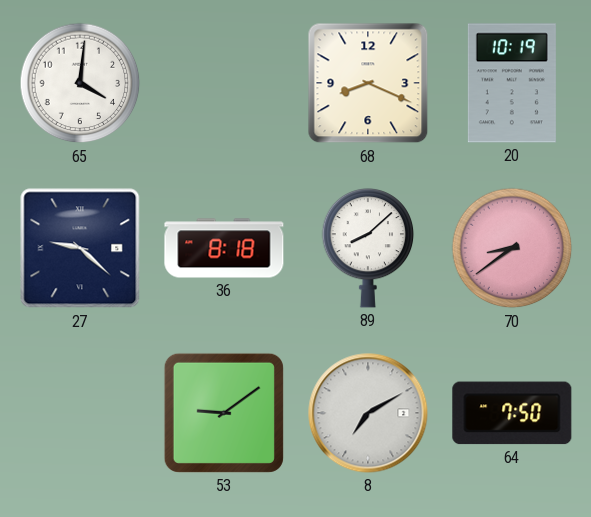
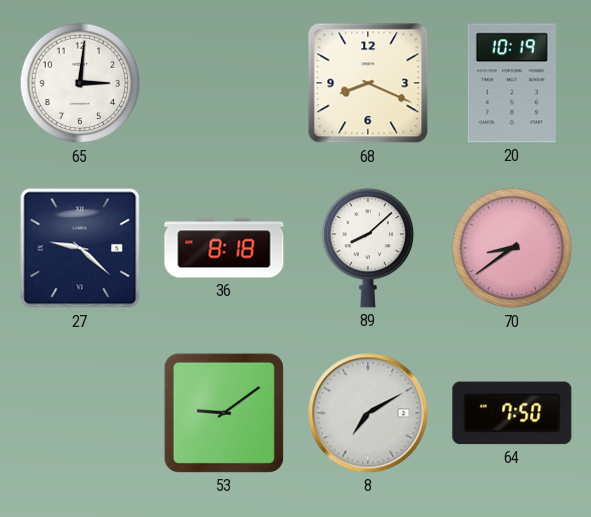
65: 4:01 -> 3:01
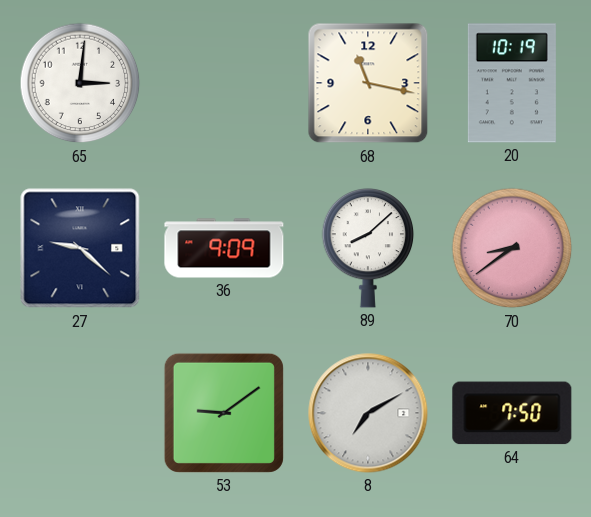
68: 8:19 -> 11:17
36: 8:18 -> 9:09
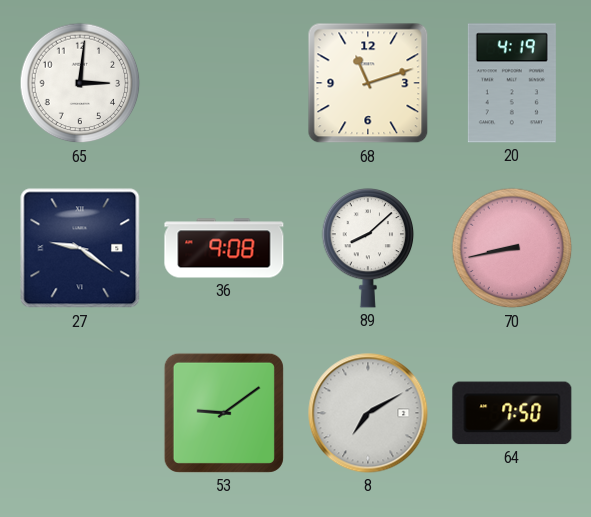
68: 11:17 -> 11:12
20: 10:19 -> 4:19
27: 9:22 -> 9:21
36: 9:09 -> 9:08
70: 8:39 -> 8:43
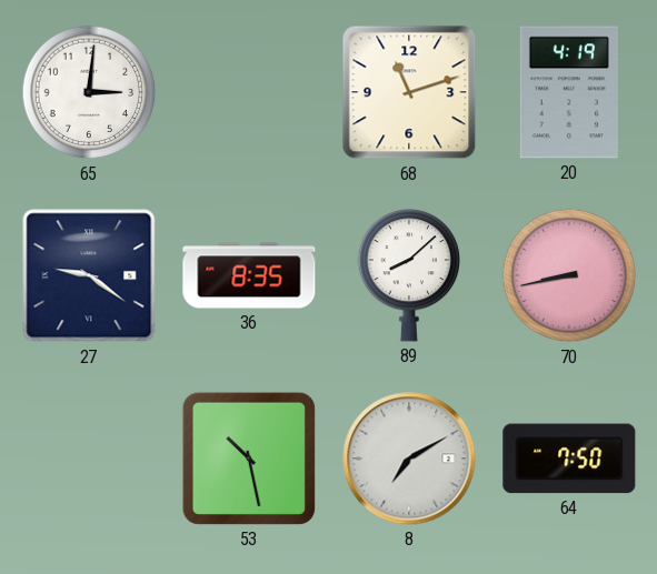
36: 9:08 -> 8:35
53: 9:09 -> 10:28
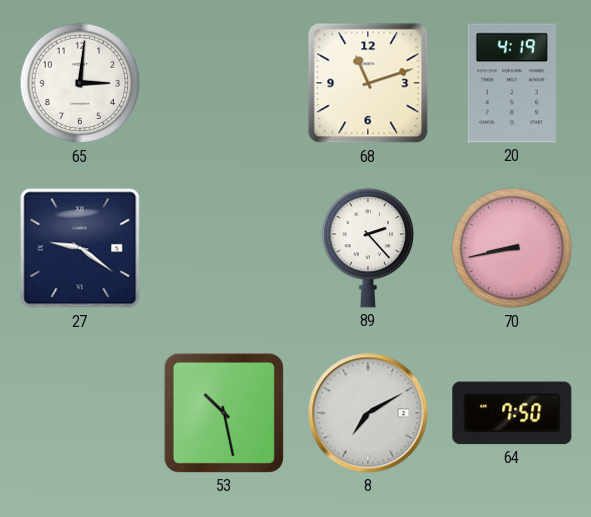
36: 8:35 -> none
89: 8:08 -> 2:23
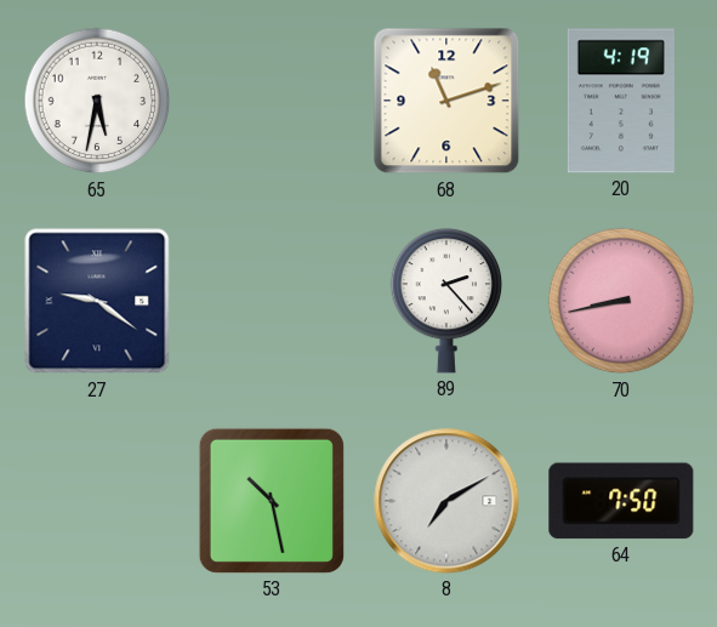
65: 3:01 -> 5:32
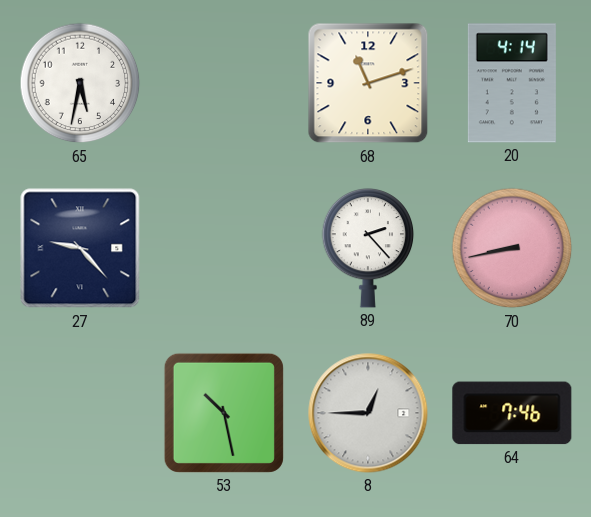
20: 4:19 -> 4:14
27: 9:21 -> 9:23
8: 7:10 -> 12:45
64: 7:50 -> 7:46
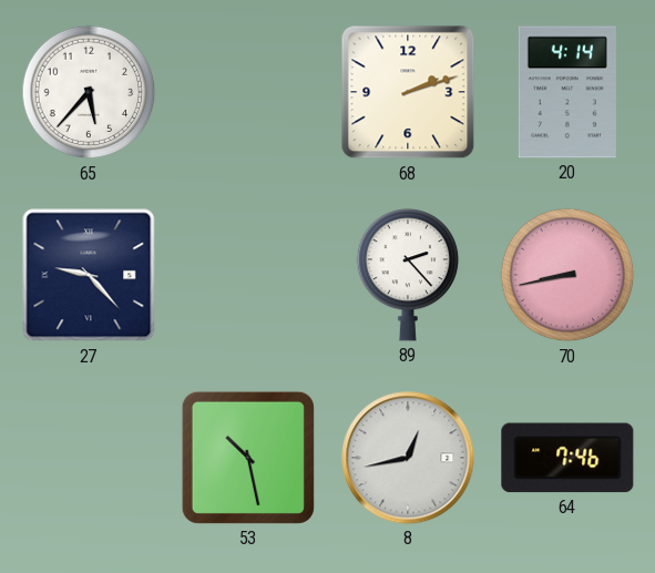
65: 5:32 -> 5:37
68: 11:12 -> 2:12
8: 12:45 -> 12:43
